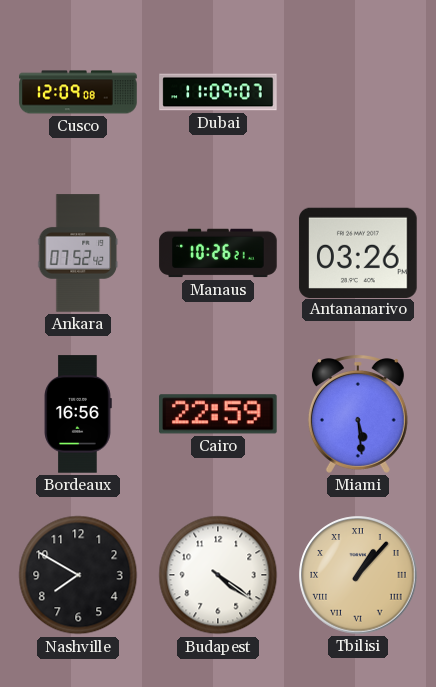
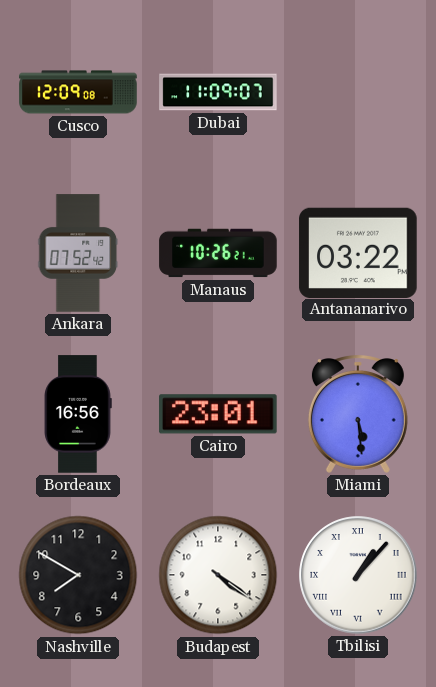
Antananarivo: 03:26 -> 03:22
Cairo: 22:59 -> 23:01
Tbilisi dial: champagne -> white
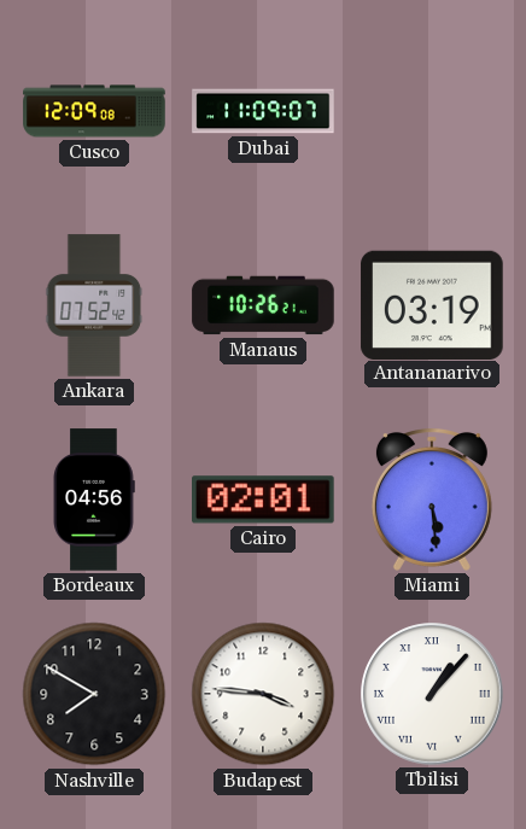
Antananarivo: 03:22 -> 03:19
Bordeaux: 16:56 -> 04:56
Cairo: 23:01 -> 02:01
Budapest: 4:21 -> 3:46
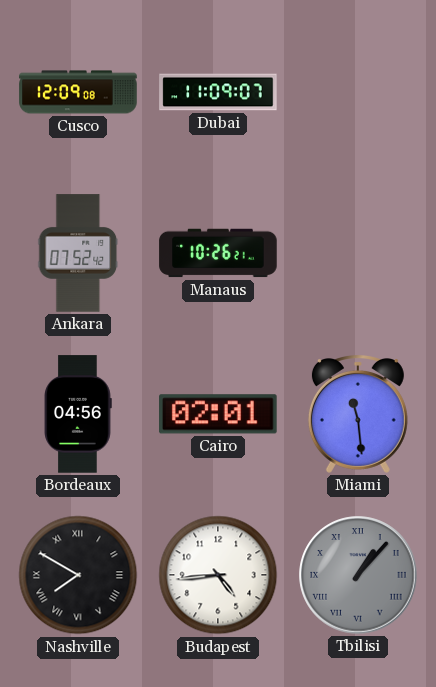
Antananarivo: 03:19 -> none
Miami: 5:29 -> 11:29
Nashville numerals: Arabic -> Roman
Budapest: 3:46 -> 4:44
Tbilisi dial: white -> grey
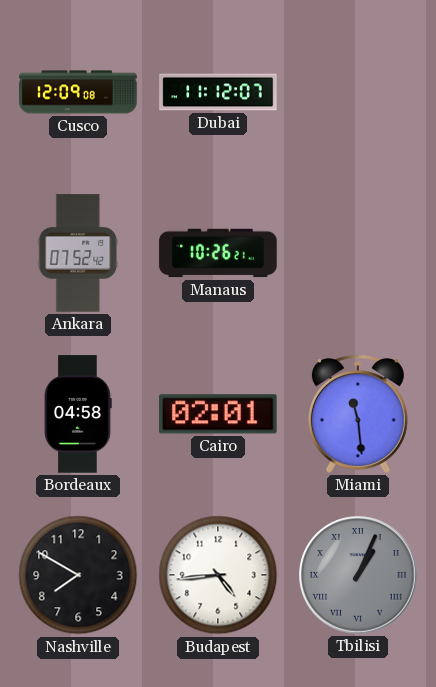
Dubai: 11:09 -> 11:12
Bordeaux: 04:56 -> 04:58
Nashville numerals: Roman -> Arabic
Tbilisi: 1:07 -> 1:04
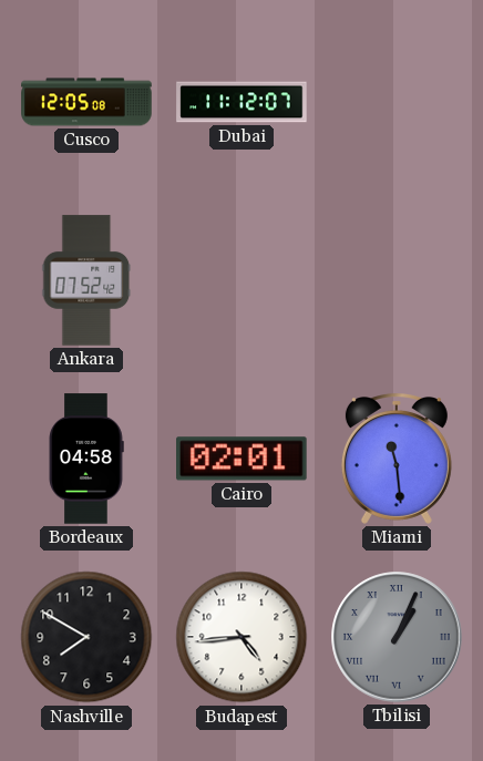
Cusco: 12:09 -> 12:05
Manaus: 10:26 -> none
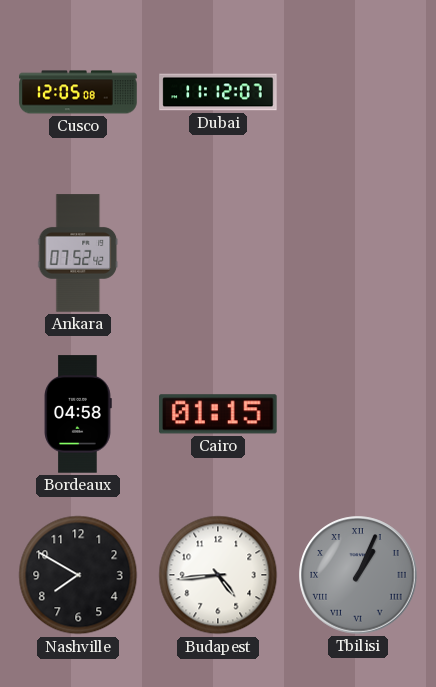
Cairo: 02:01 -> 01:15
Miami: 11:29 -> none
